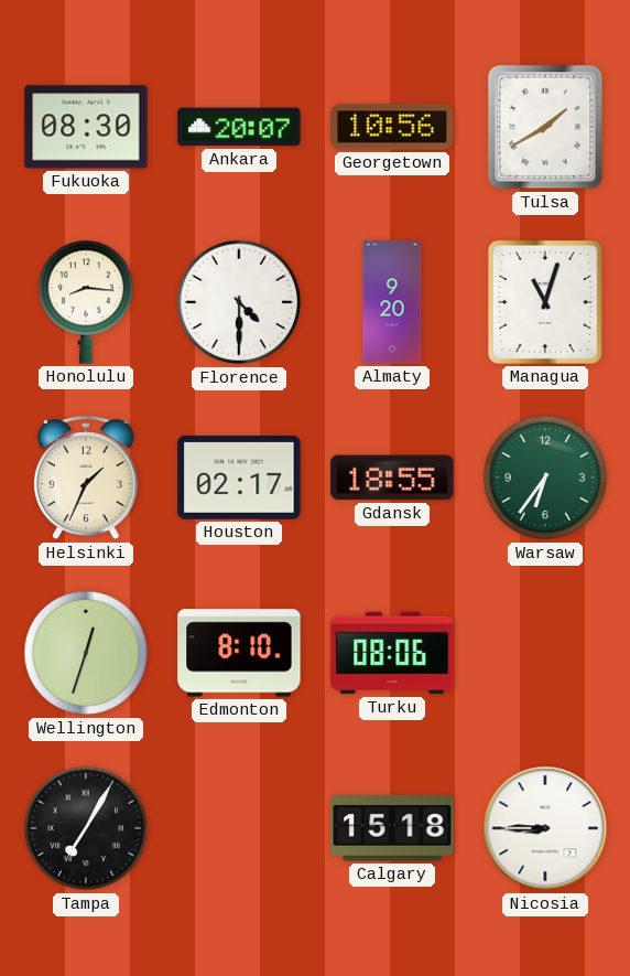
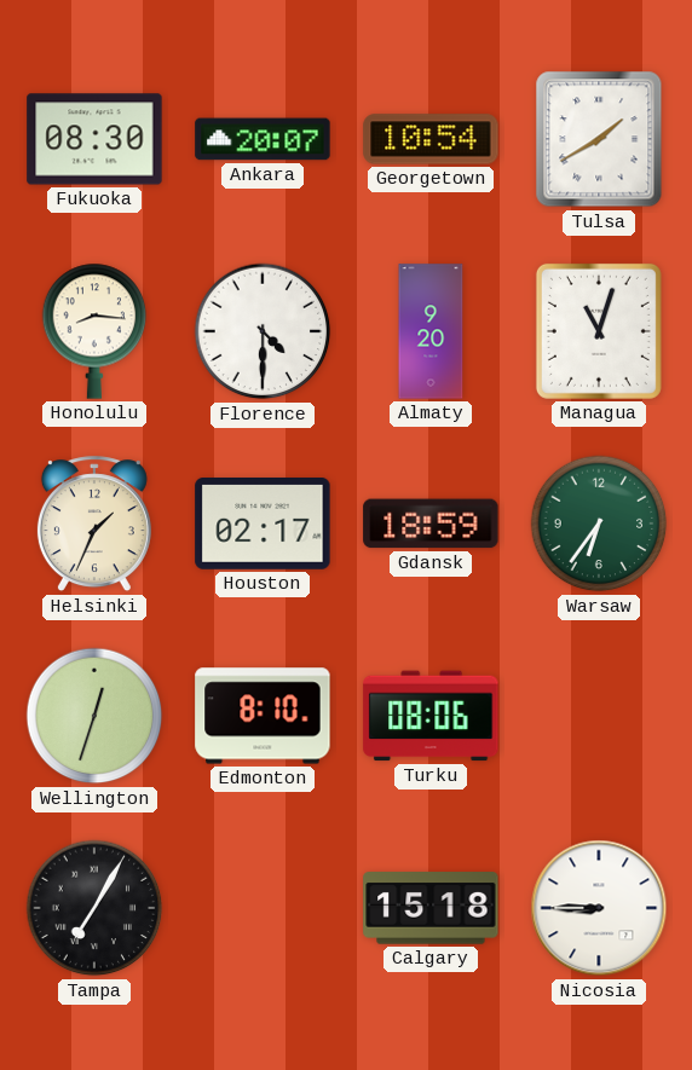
Georgetown: 10:56 -> 10:54
Gdansk: 18:55 -> 18:59
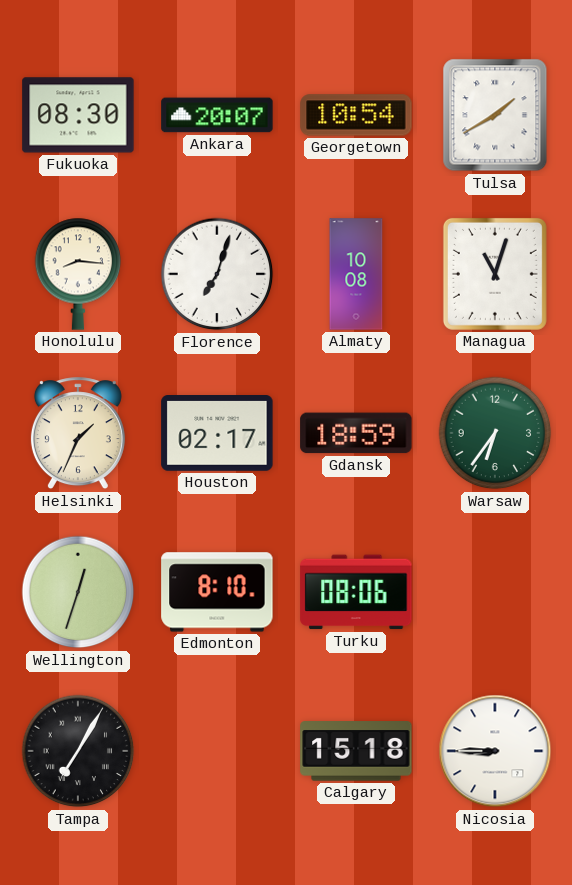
Florence: 4:30 -> 7:03
Almaty: 9:20 -> 10:08
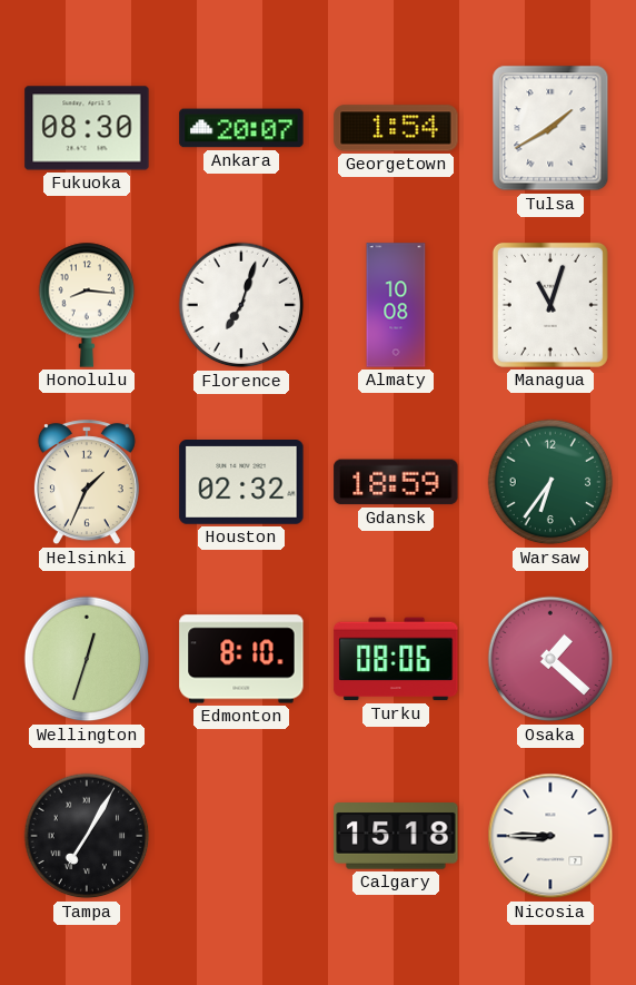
Georgetown: 10:54 -> 1:54
Houston: 02:17 -> 02:32
Osaka: none -> 1:22
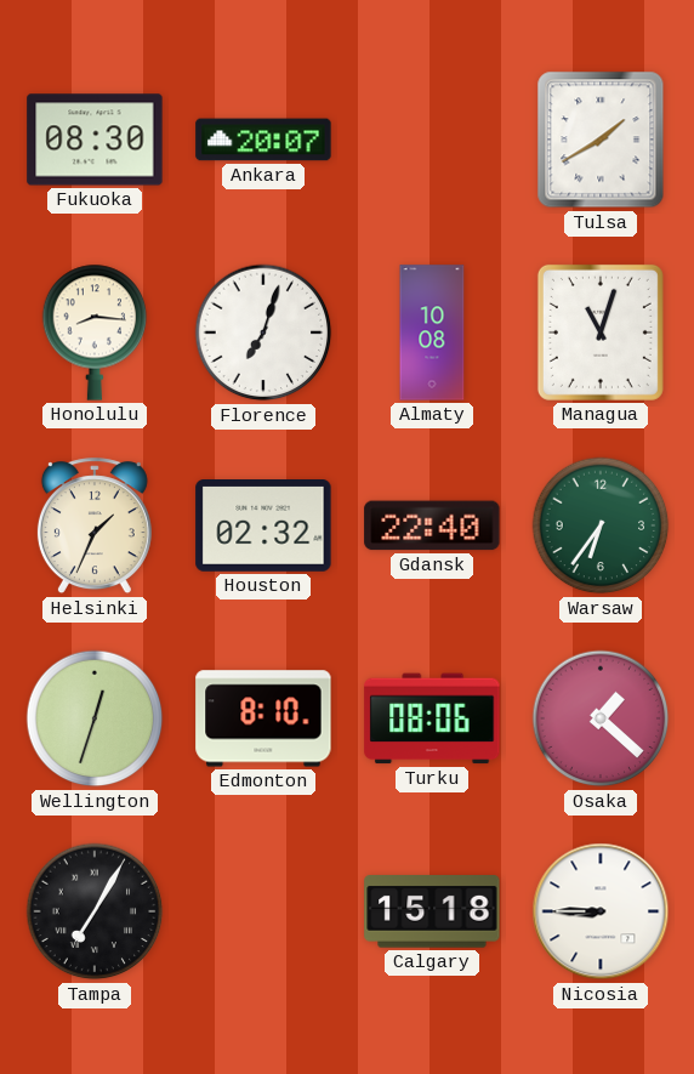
Georgetown: 1:54 -> none
Gdansk: 18:59 -> 22:40
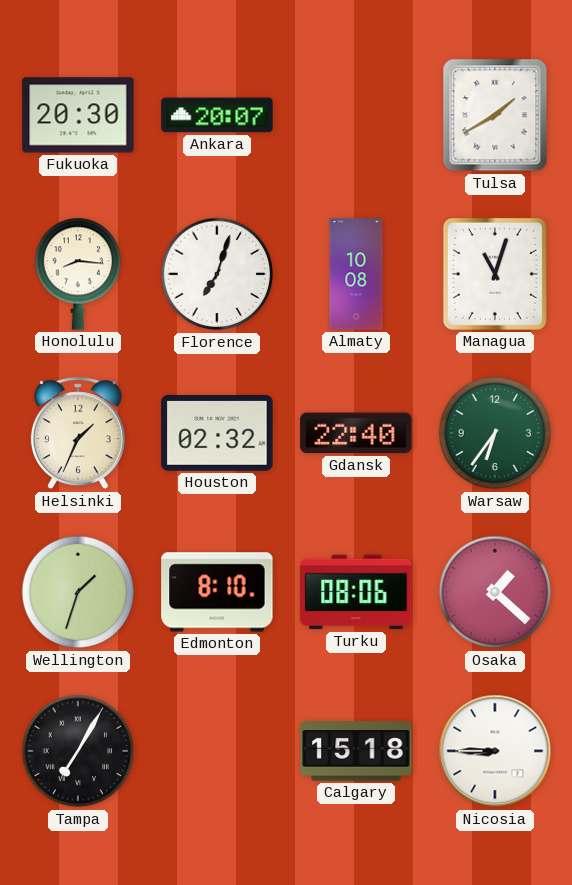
Fukuoka: 08:30 -> 20:30
Wellington: 12:33 -> 1:33
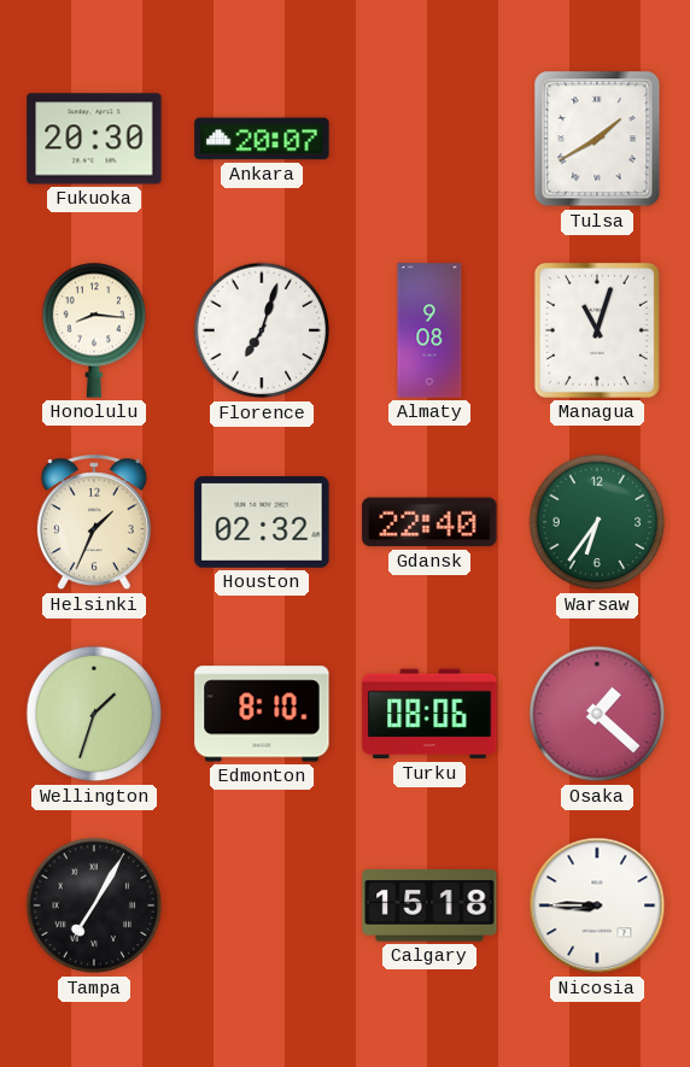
Almaty: 10:08 -> 9:08
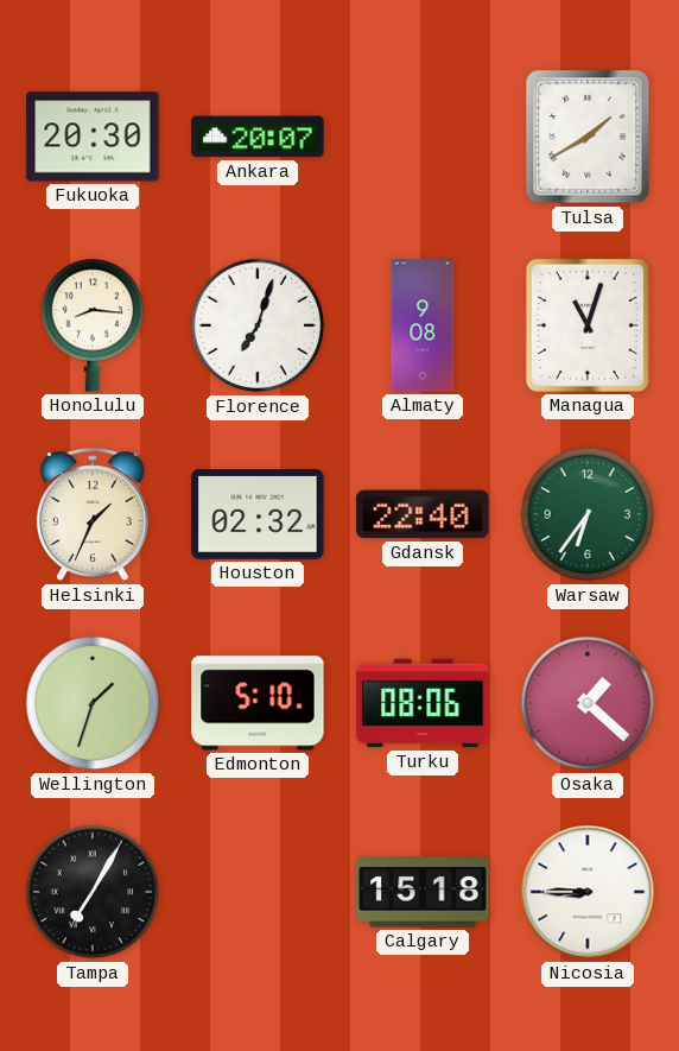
Edmonton: 8:10 -> 5:10
